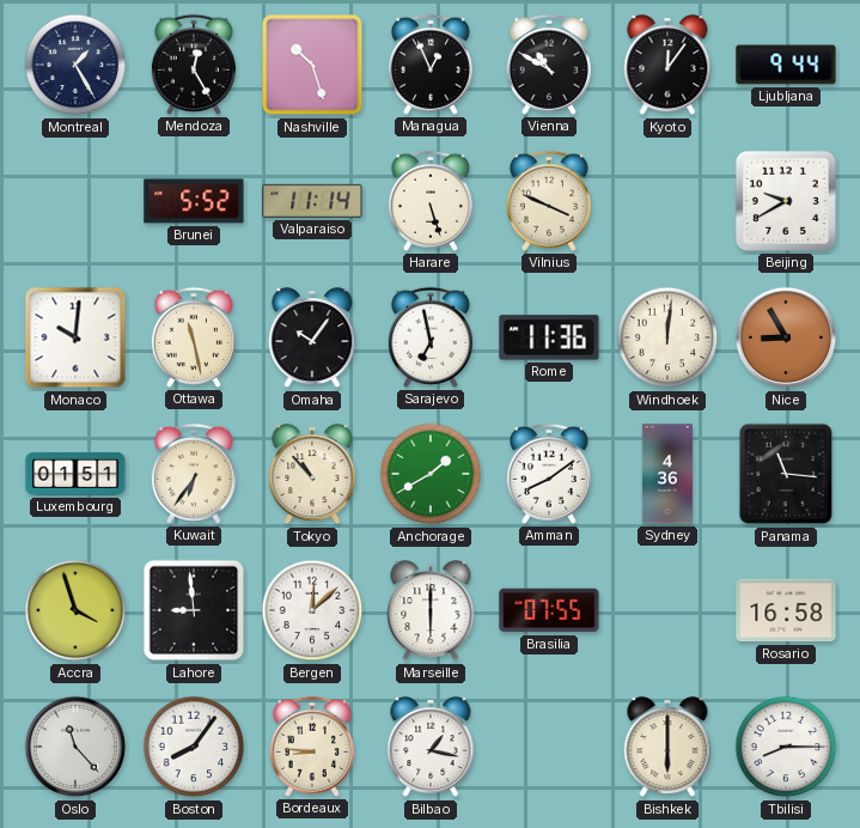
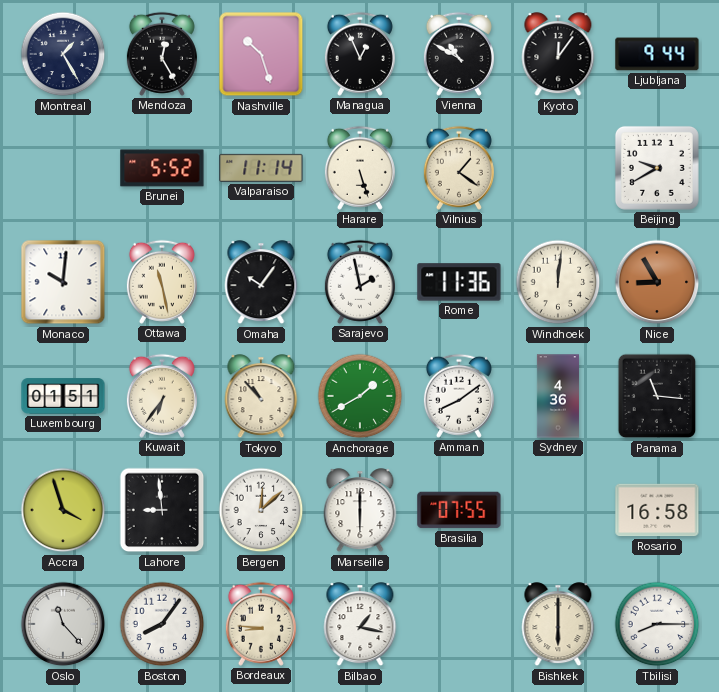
Vilnius: 3:49 -> 1:21
Sarajevo: 6:58 -> 1:58
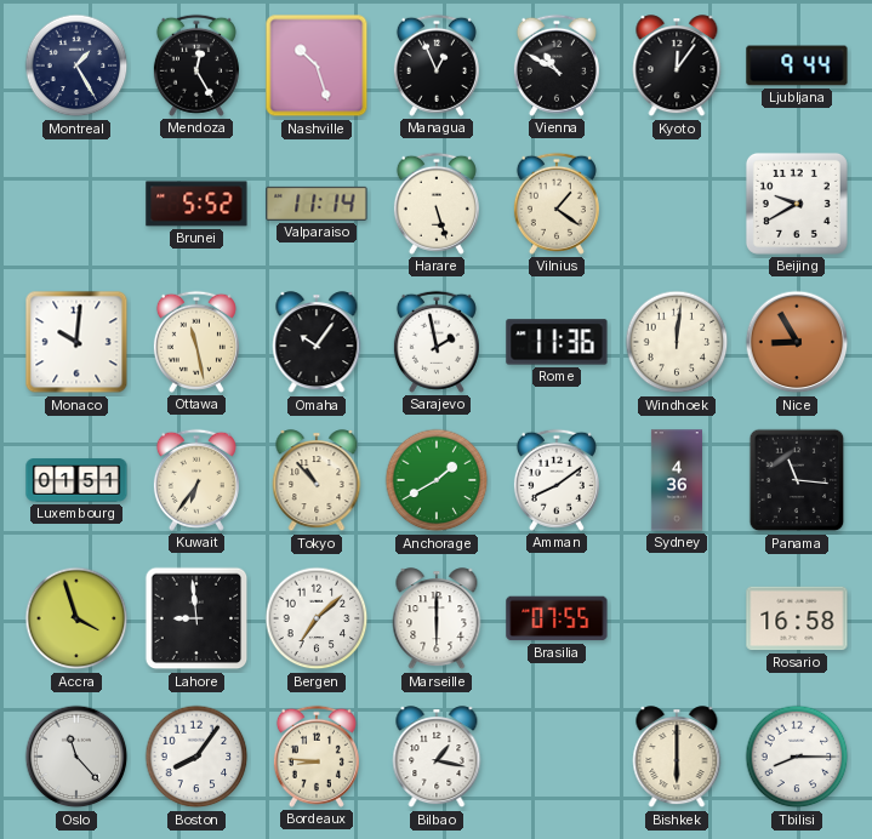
Bergen: 12:08 -> 7:08
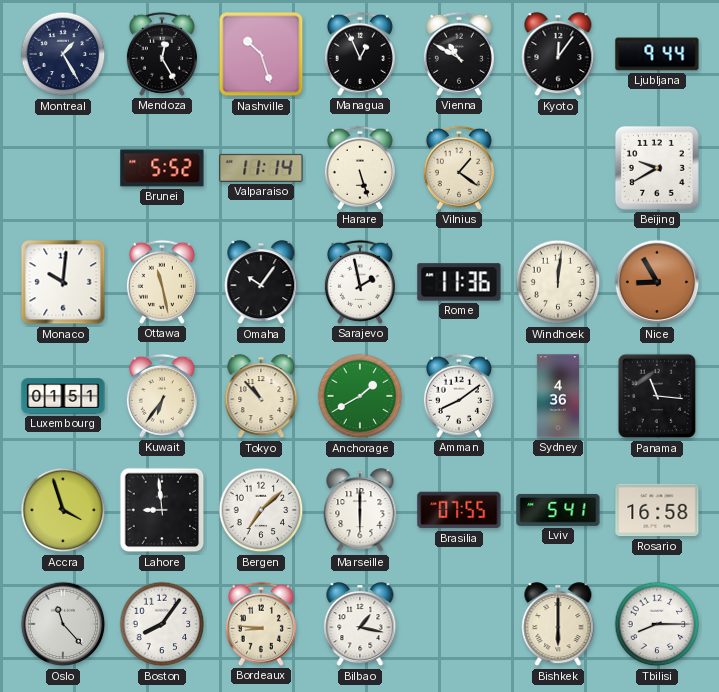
Lviv: none -> 5:41
